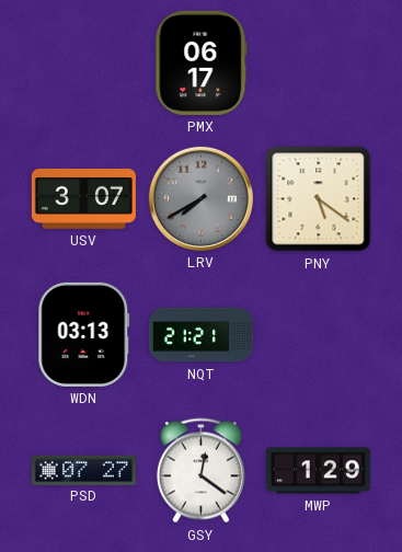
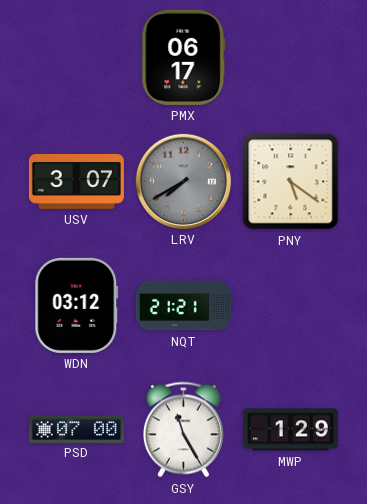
WDN: 03:13 -> 03:12
PSD: 07:27 -> 07:00
GSY: 12:21 -> 11:25
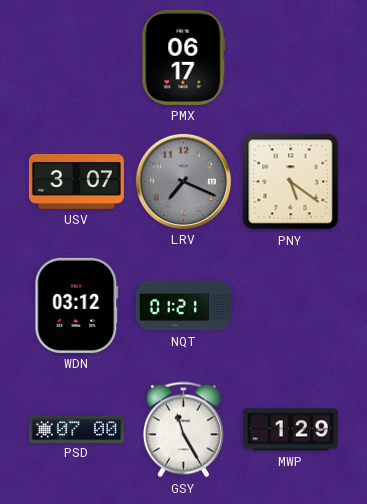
LRV: 7:40 -> 7:19
NQT: 21:21 -> 01:21
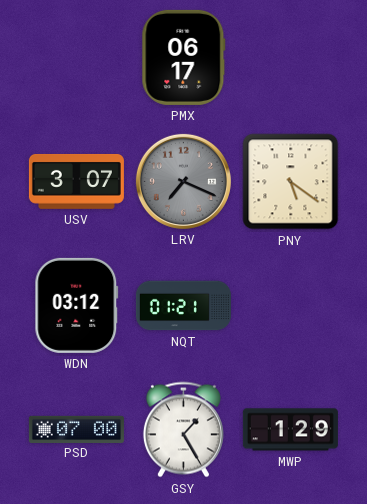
GSY: 11:25 -> 1:25
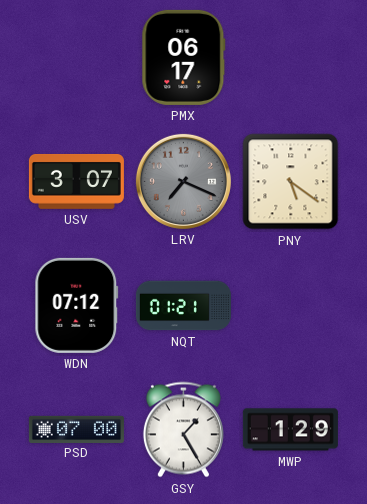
WDN: 03:12 -> 07:12
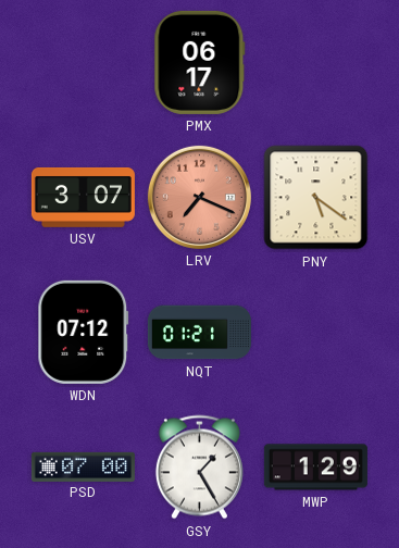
LRV dial: grey -> salmon
